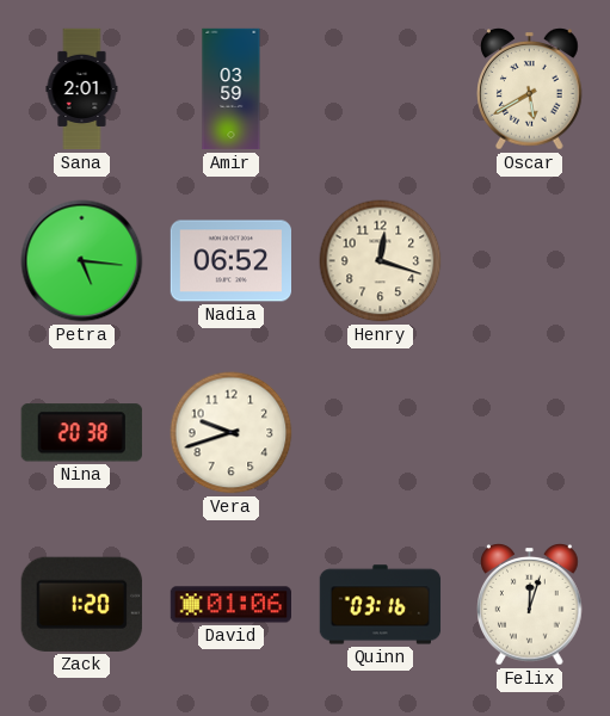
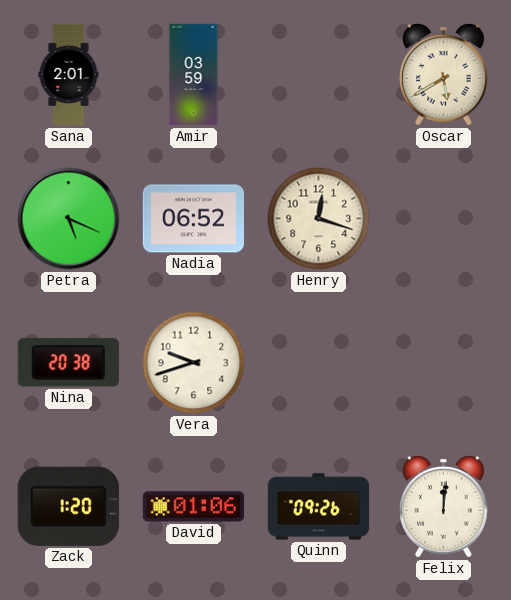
Petra: 5:16 -> 5:19
Quinn: 03:16 -> 09:26
Felix: 12:03 -> 12:01
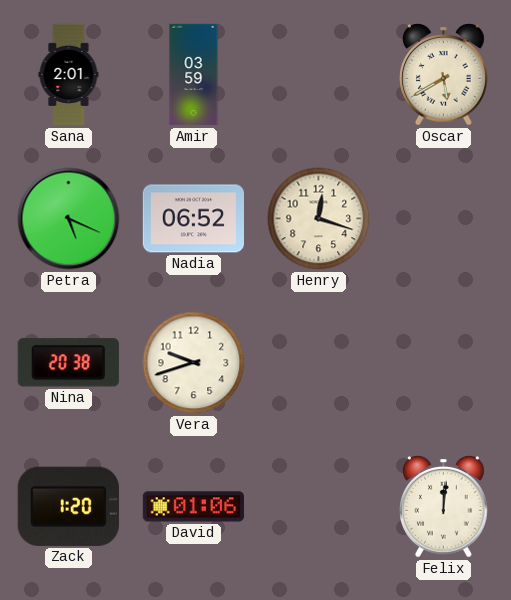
Quinn: 09:26 -> none
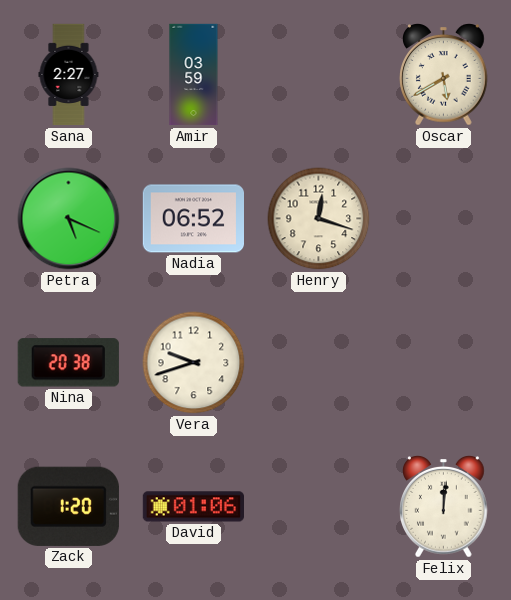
Sana: 2:01 -> 2:27
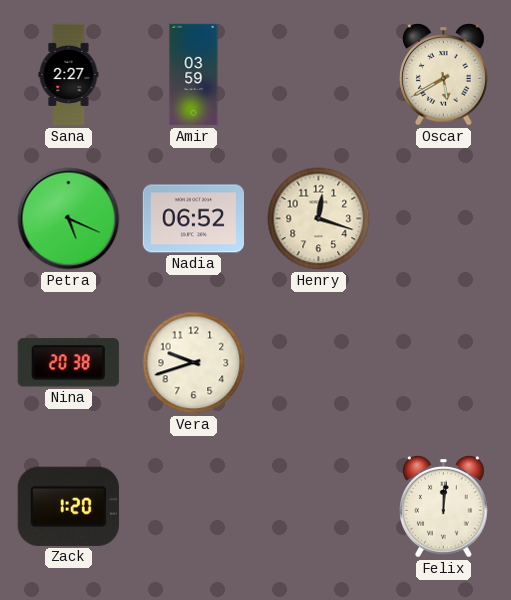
David: 01:06 -> none
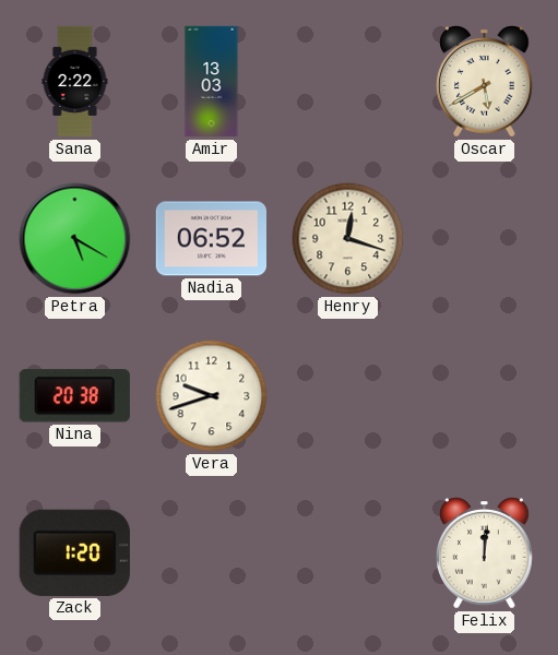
Sana: 2:27 -> 2:22
Amir: 03:59 -> 13:03
Petra: 5:19 -> 5:20
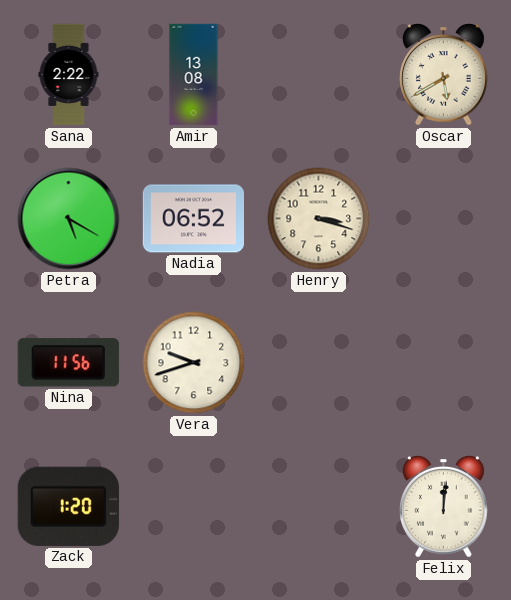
Amir: 13:03 -> 13:08
Henry: 12:18 -> 3:18
Nina: 20:38 -> 11:56
